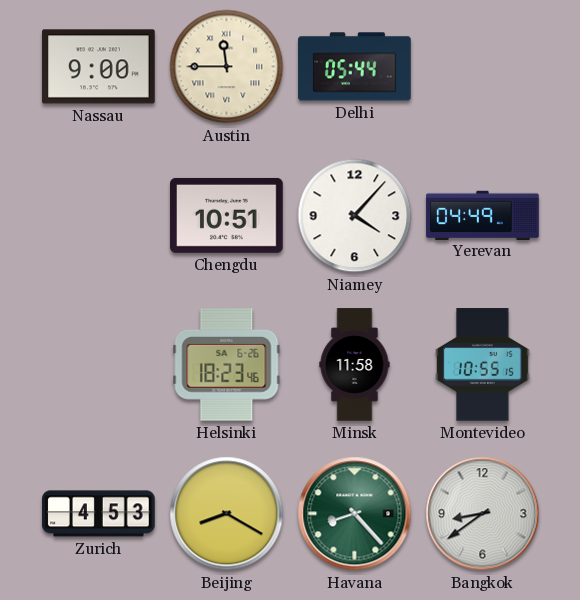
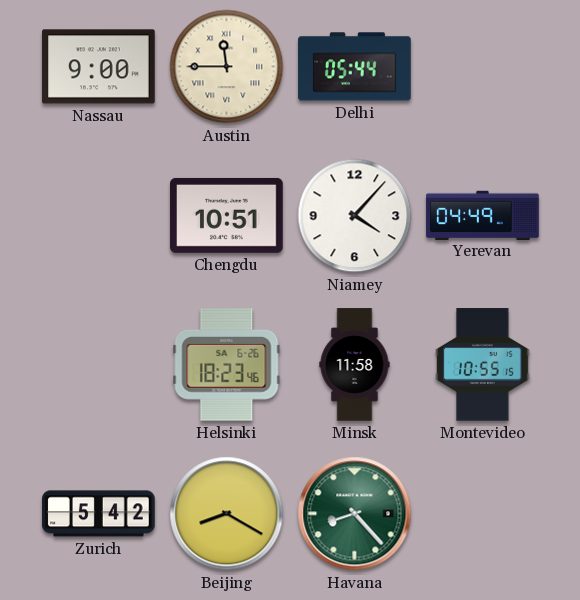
Zurich: 4:53 -> 5:42
Bangkok: 8:39 -> none
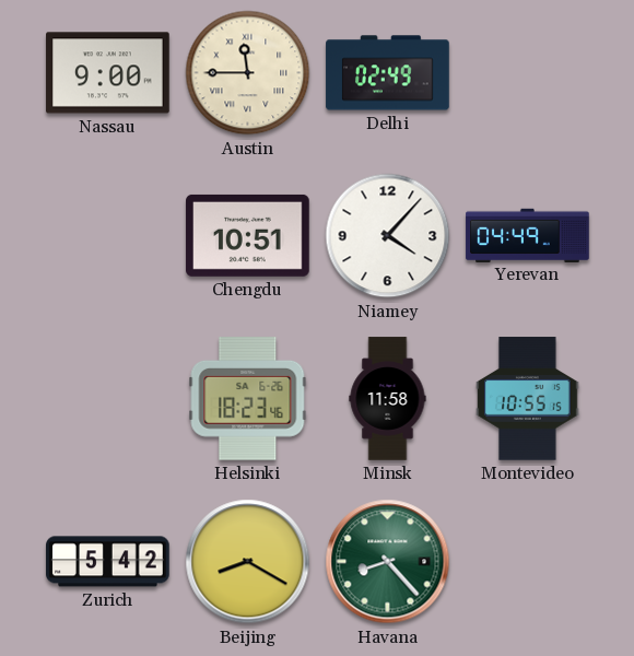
Delhi: 05:44 -> 02:49
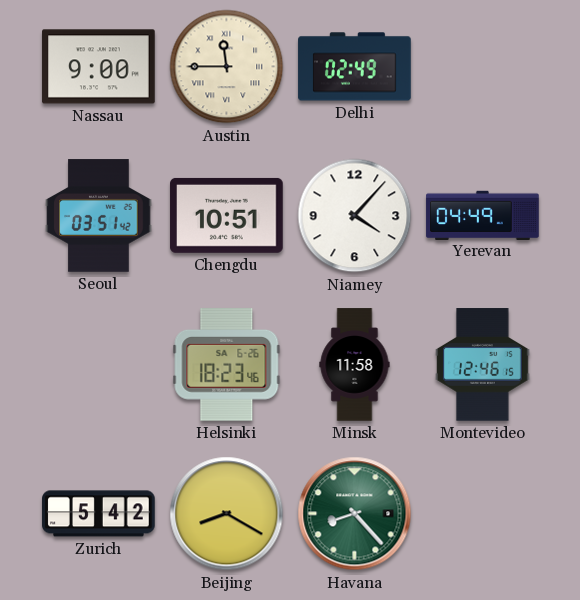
Seoul: none -> 03:51
Montevideo: 10:55 -> 12:46
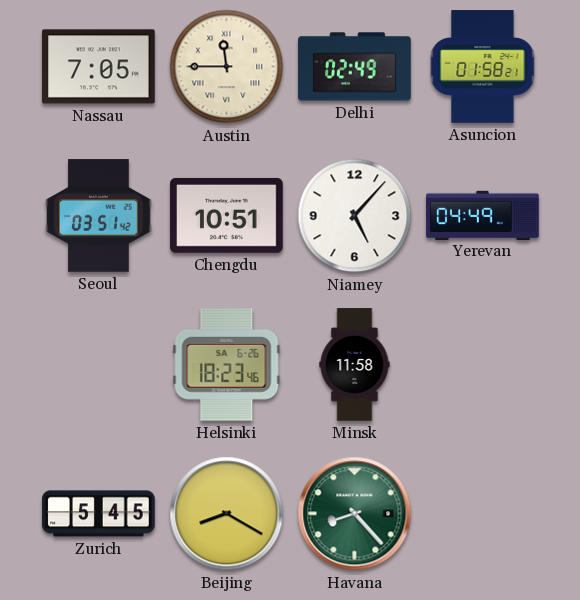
Nassau: 9:00 -> 7:05
Asuncion: none -> 01:58
Niamey: 4:07 -> 5:07
Montevideo: 12:46 -> none
Zurich: 5:42 -> 5:45
